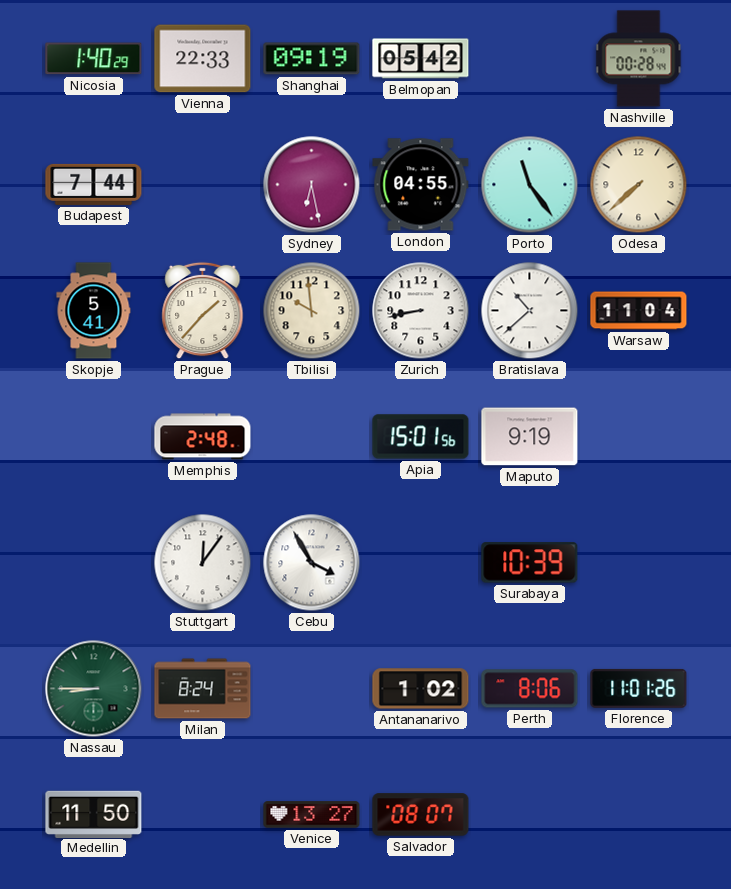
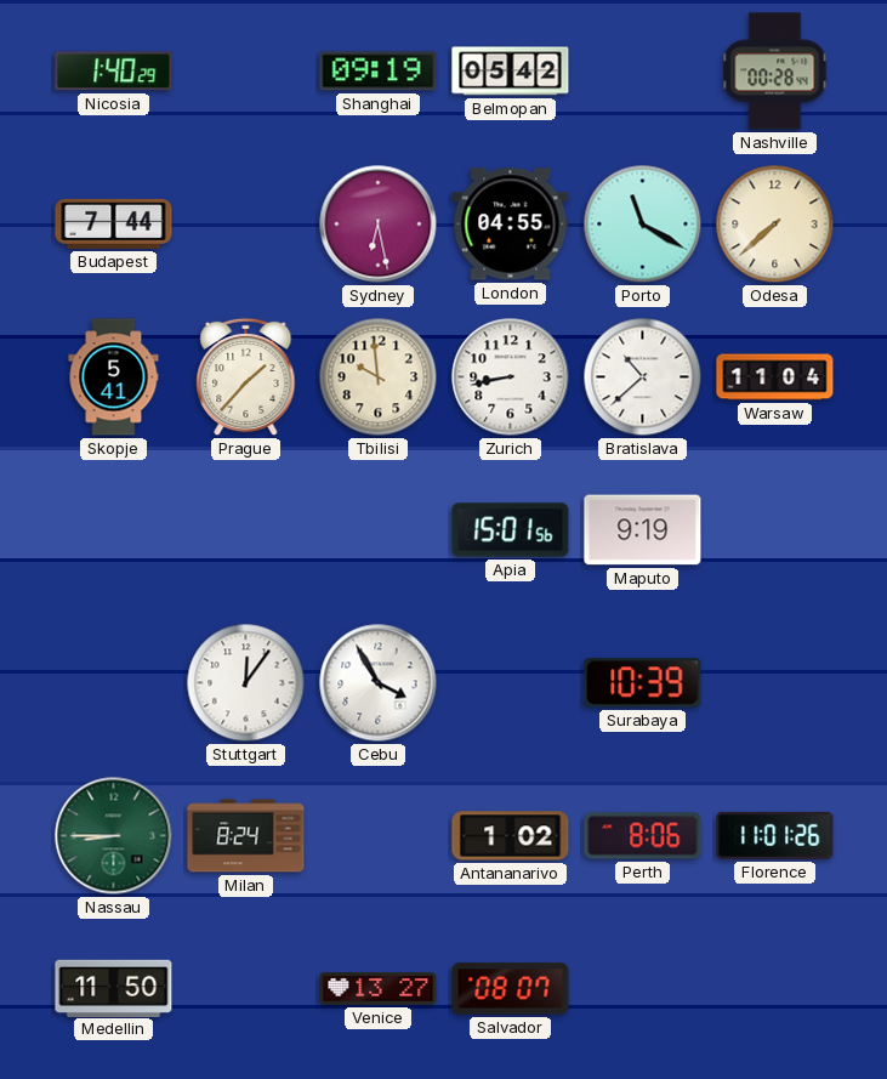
Vienna: 22:33 -> none
Porto: 11:24 -> 11:20
Memphis: 2:48 -> none
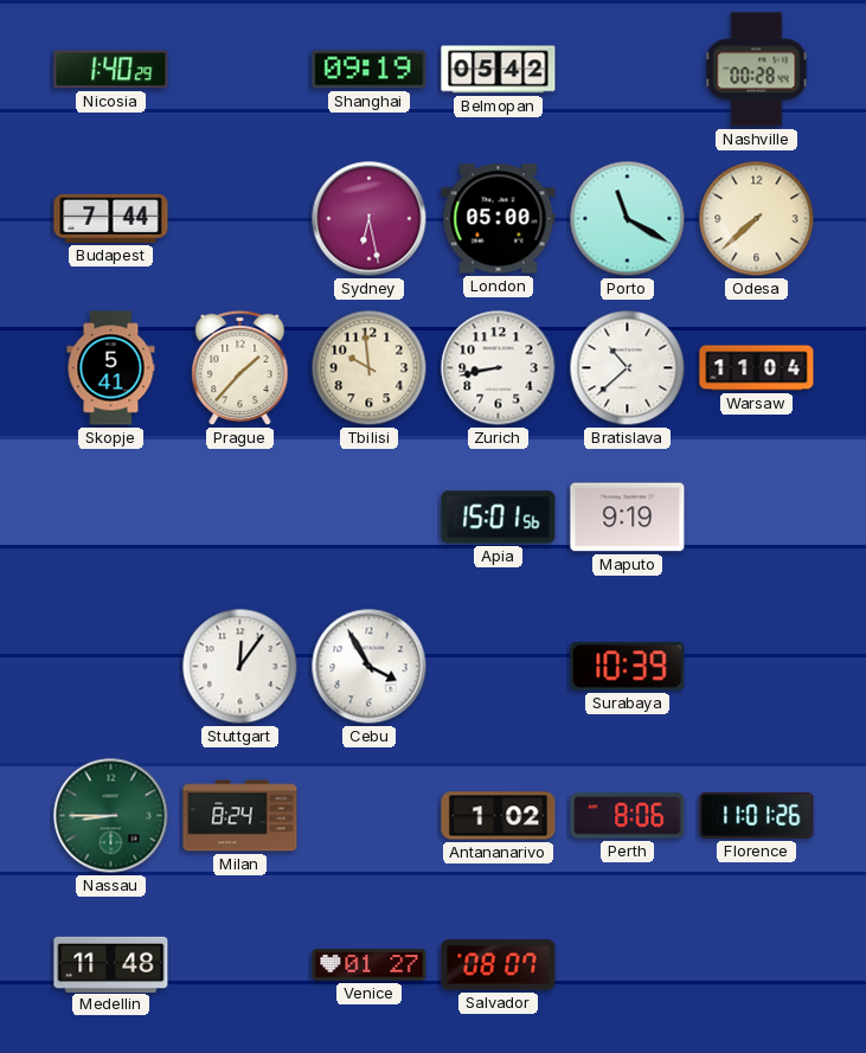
London: 04:55 -> 05:00
Medellin: 11:50 -> 11:48
Venice: 13:27 -> 01:27
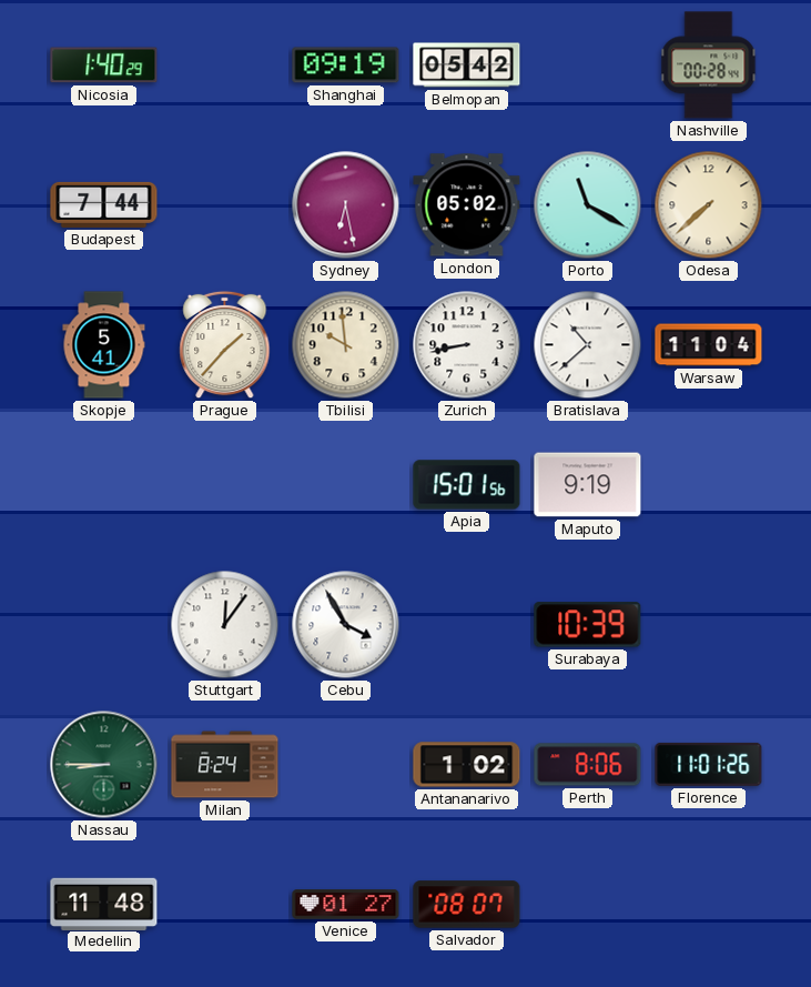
London: 05:00 -> 05:02
